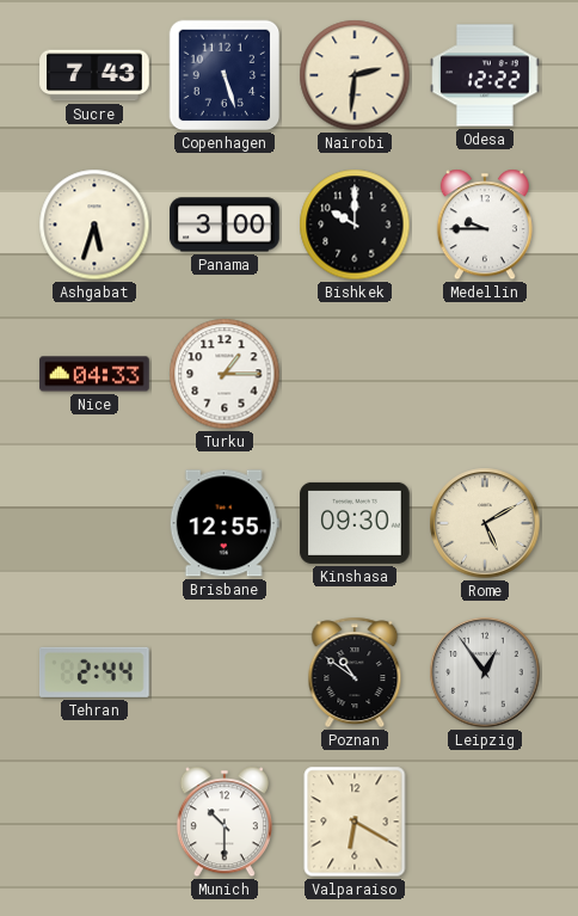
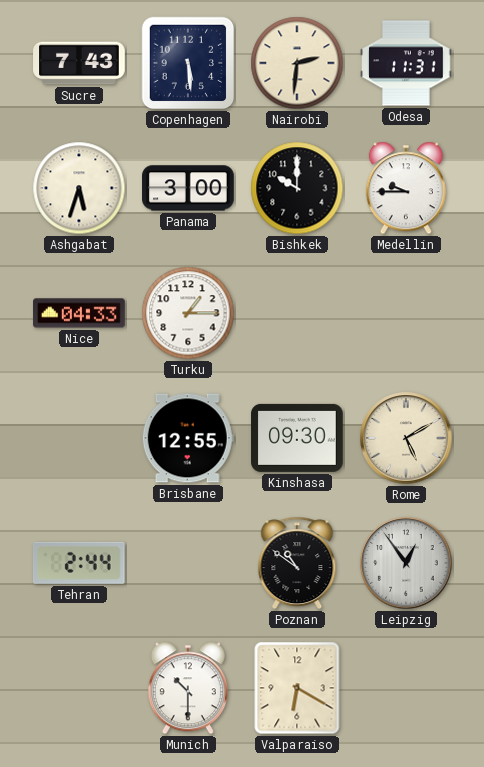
Copenhagen: 5:27 -> 5:29
Odesa: 12:22 -> 11:31
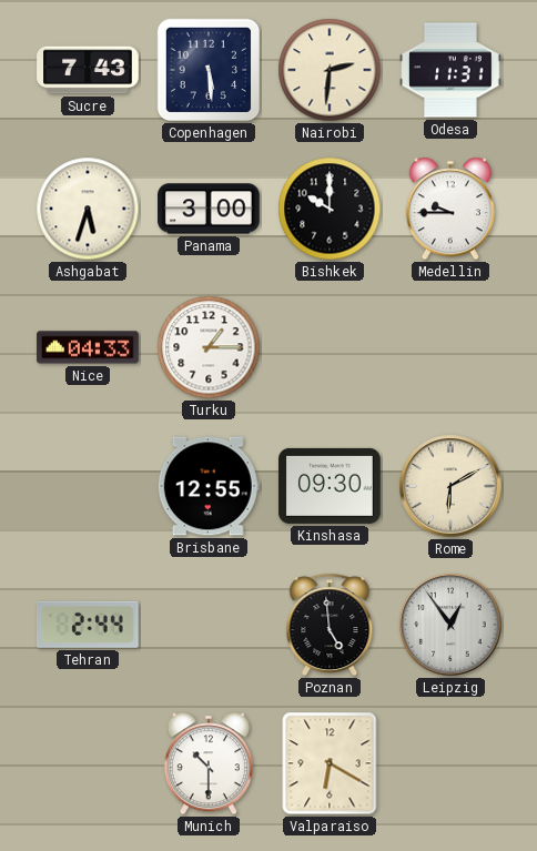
Rome: 5:10 -> 6:10
Poznan: 10:51 -> 4:59
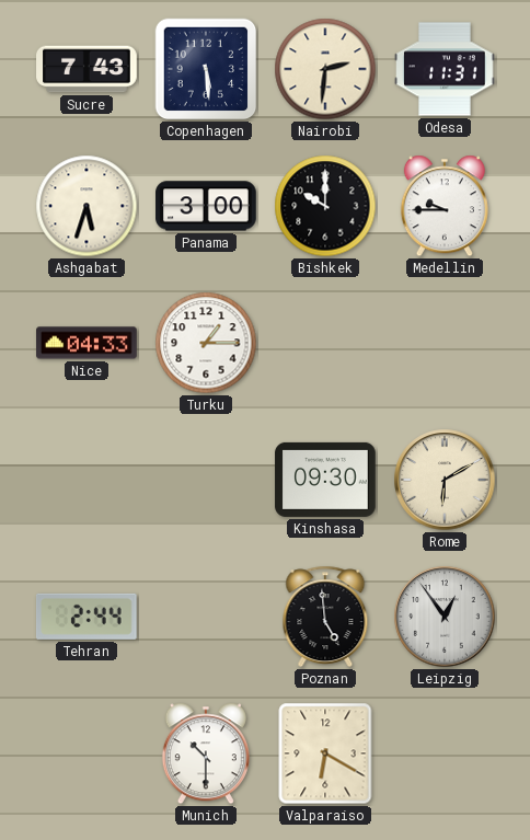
Brisbane: 12:55 -> none
